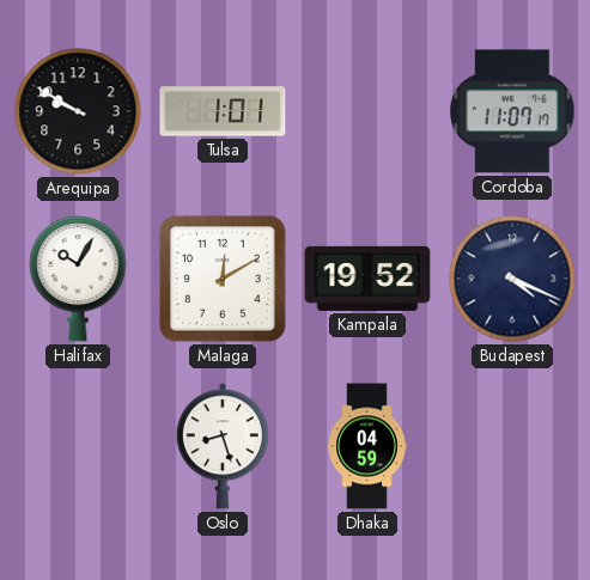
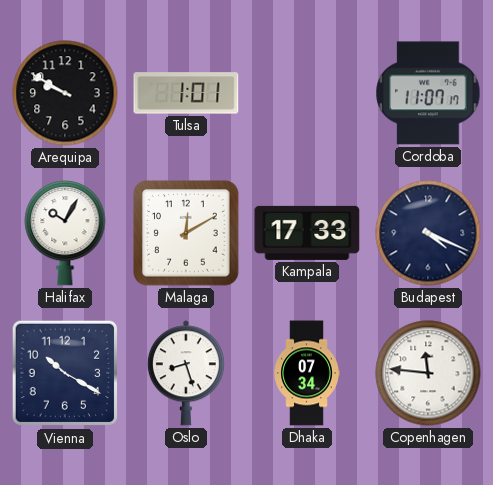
Kampala: 19:52 -> 17:33
Vienna: none -> 10:20
Dhaka: 04:59 -> 07:34
Copenhagen: none -> 11:46
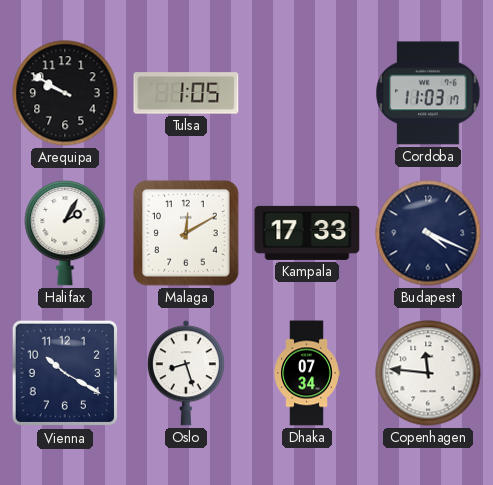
Tulsa: 1:01 -> 1:05
Cordoba: 11:07 -> 11:03
Halifax: 10:05 -> 2:05
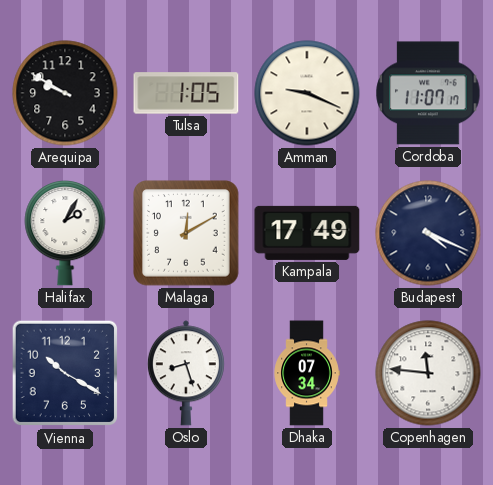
Amman: none -> 9:19
Cordoba: 11:03 -> 11:07
Kampala: 17:33 -> 17:49
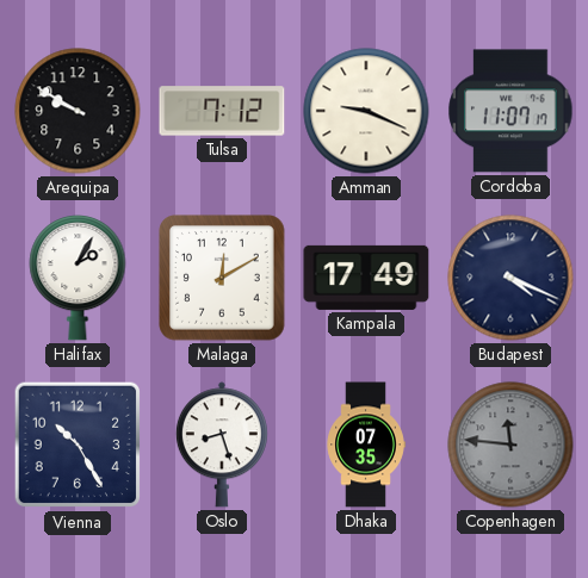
Tulsa: 1:05 -> 7:12
Vienna: 10:20 -> 10:25
Dhaka: 07:34 -> 07:35
Copenhagen dial: white -> grey
